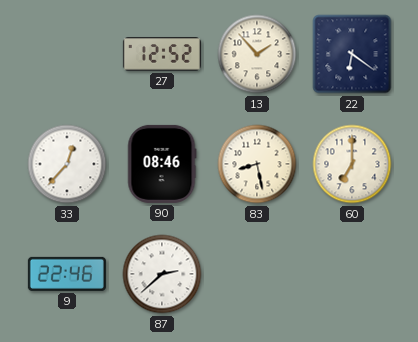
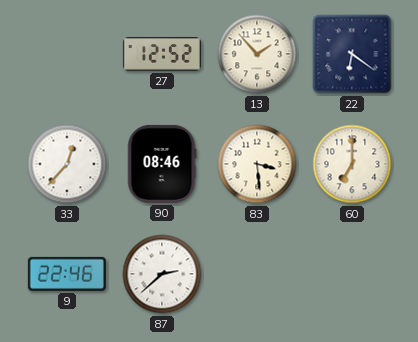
83: 8:28 -> 3:29
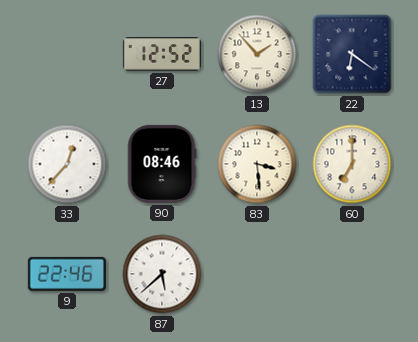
87: 2:38 -> 5:38
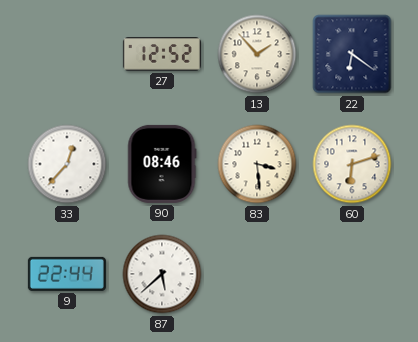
60: 7:00 -> 6:12
9: 22:46 -> 22:44
